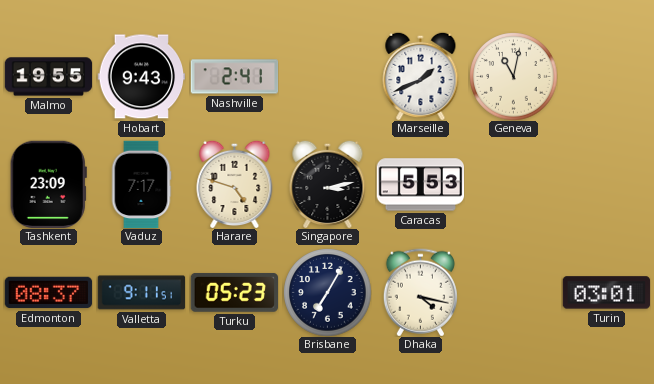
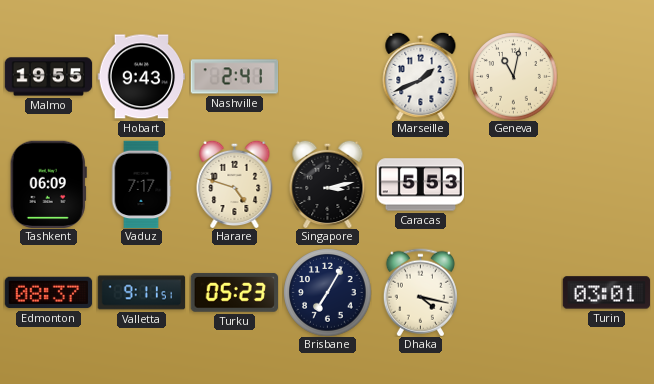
Tashkent: 23:09 -> 06:09
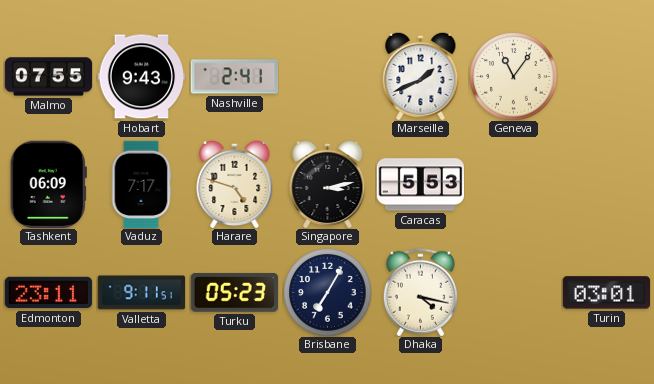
Malmo: 19:55 -> 07:55
Geneva: 11:02 -> 11:06
Edmonton: 08:37 -> 23:11
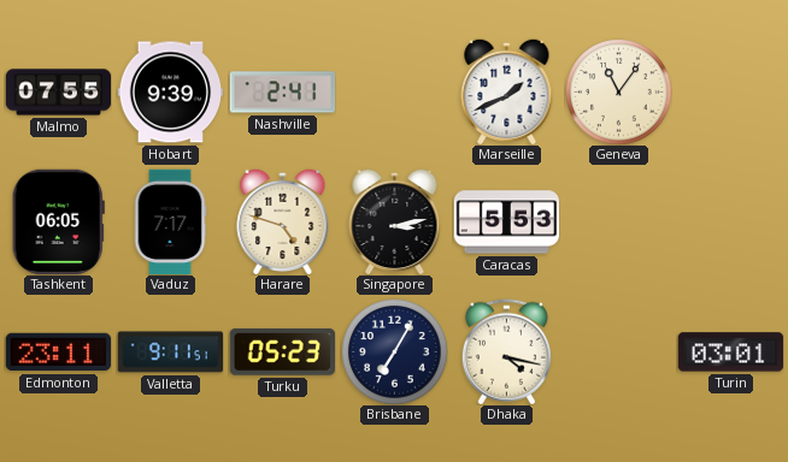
Hobart: 9:43 -> 9:39
Tashkent: 06:09 -> 06:05
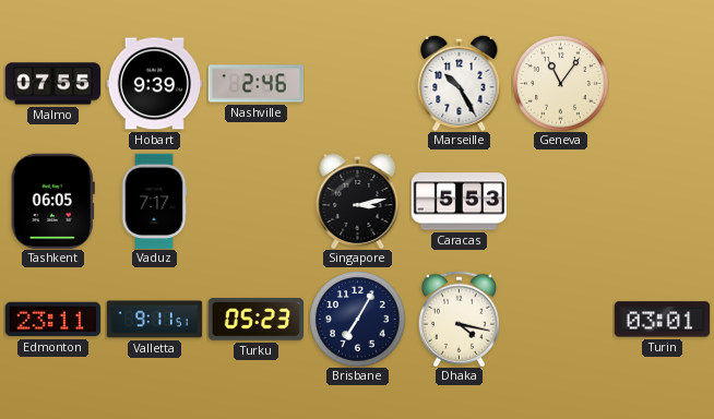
Nashville: 2:41 -> 2:46
Marseille: 1:41 -> 10:25
Harare: 4:48 -> none
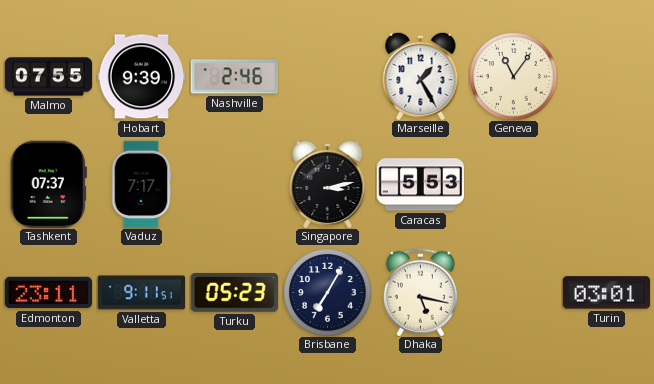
Marseille: 10:25 -> 1:25
Tashkent: 06:05 -> 07:37
Dhaka: 4:17 -> 5:17
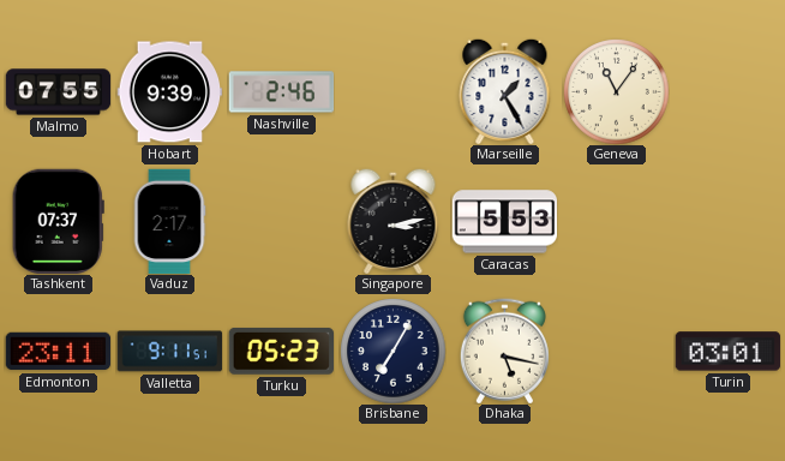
Vaduz: 7:17 -> 2:17
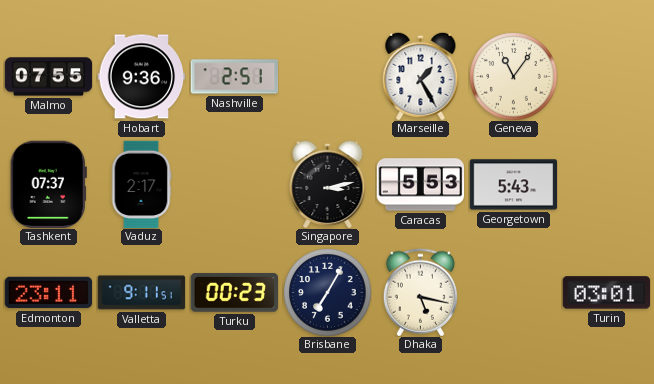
Hobart: 9:39 -> 9:36
Nashville: 2:46 -> 2:51
Georgetown: none -> 5:43
Turku: 05:23 -> 00:23
